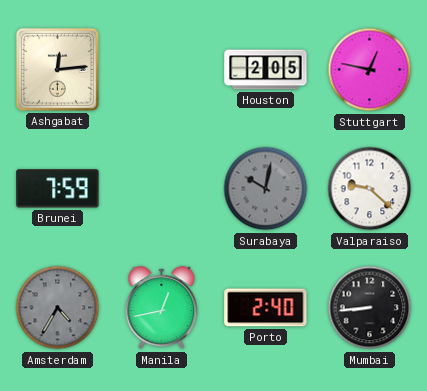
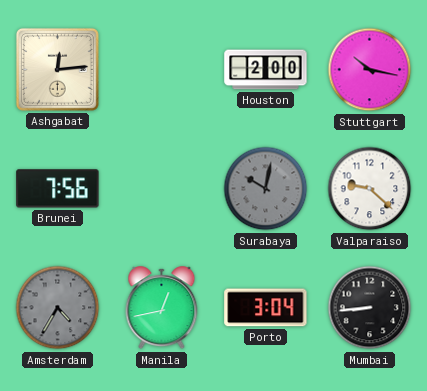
Houston: 2:05 -> 2:00
Stuttgart: 12:47 -> 10:17
Brunei: 7:59 -> 7:56
Porto: 2:40 -> 3:04
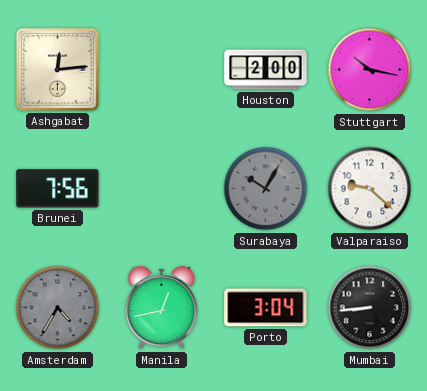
Surabaya: 10:02 -> 10:05
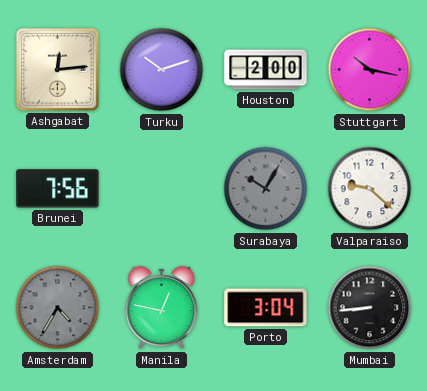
Turku: none -> 10:12
Manila: 12:43 -> 12:47
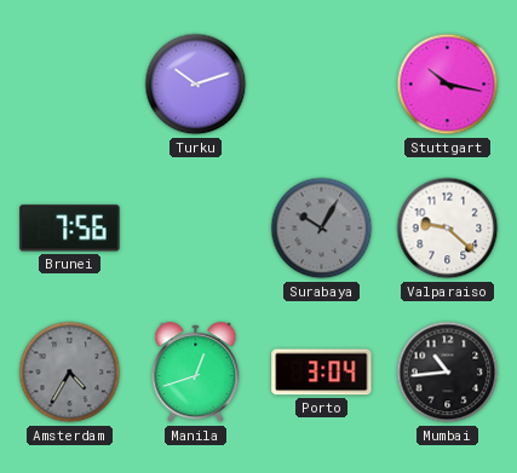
Ashgabat: 12:14 -> none
Houston: 2:00 -> none
Manila: 12:47 -> 12:42
Mumbai: 8:44 -> 10:44
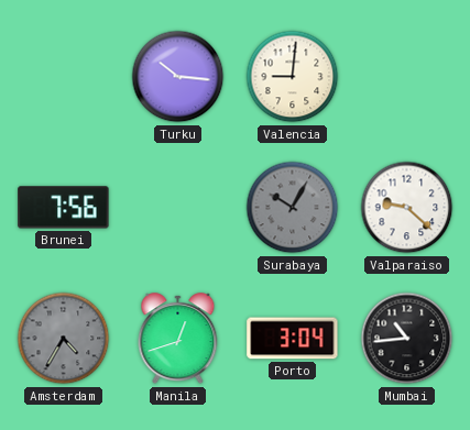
Turku: 10:12 -> 10:16
Valencia: none -> 9:01
Stuttgart: 10:17 -> none
